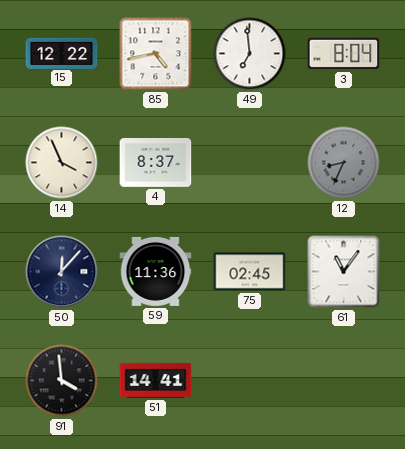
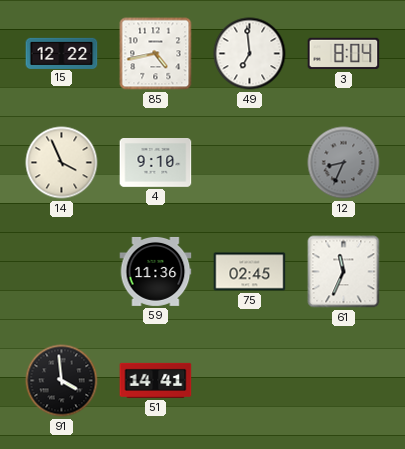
4: 8:37 -> 9:10
50: 12:07 -> none
61: 11:06 -> 11:34
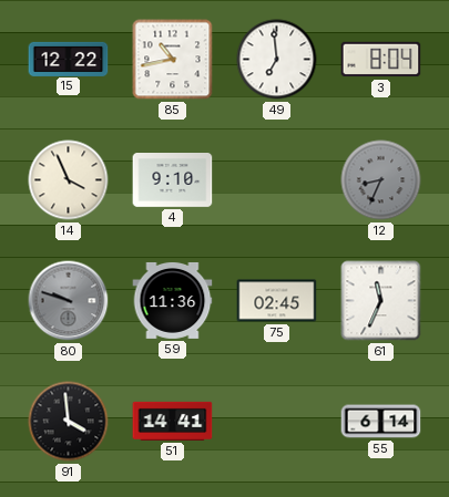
85: 4:43 -> 10:43
80: none -> 9:48
55: none -> 6:14
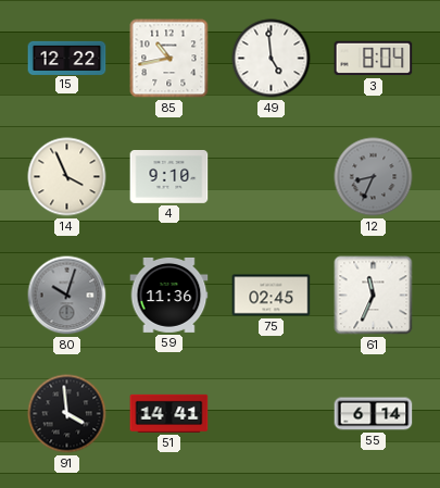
49: 6:59 -> 4:59
80: 9:48 -> 10:03
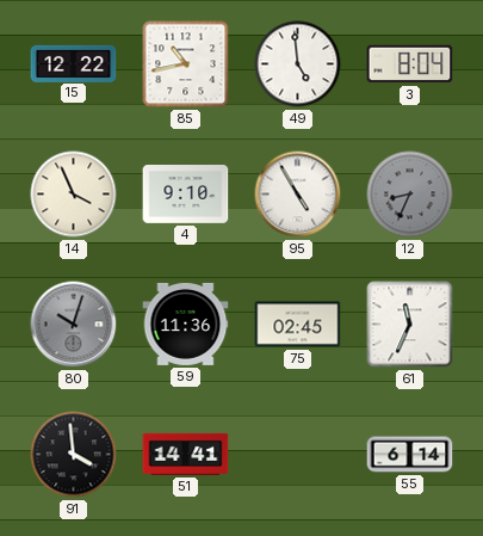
95: none -> 4:55
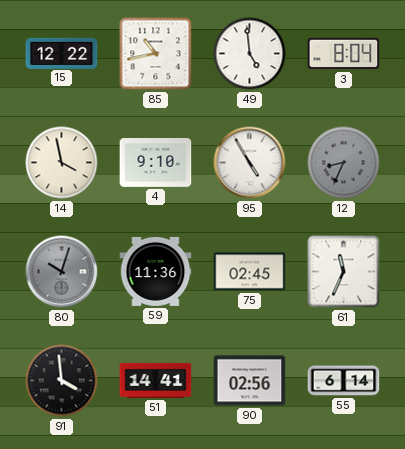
14: 3:56 -> 3:58
90: none -> 02:56
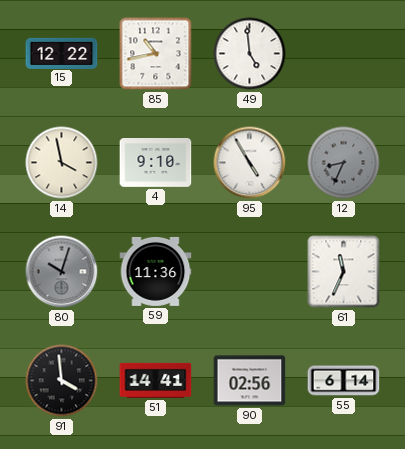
3: 8:04 -> none
75: 02:45 -> none
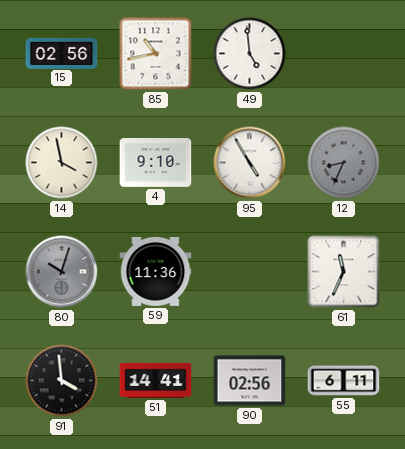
15: 12:22 -> 02:56
55: 6:14 -> 6:11
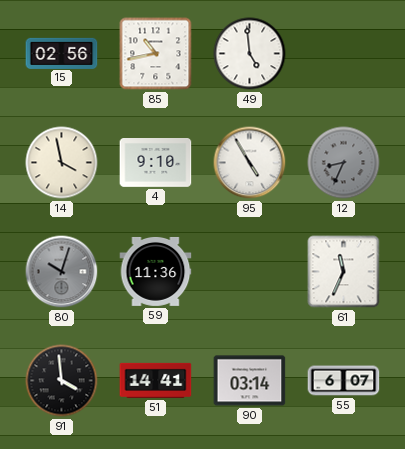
90: 02:56 -> 03:14
55: 6:11 -> 6:07
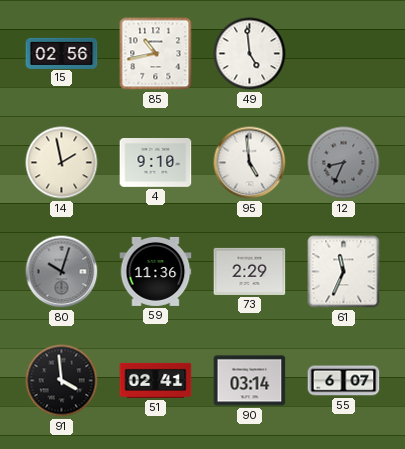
14: 3:58 -> 1:58
95: 4:55 -> 4:59
73: none -> 2:29
51: 14:41 -> 02:41
